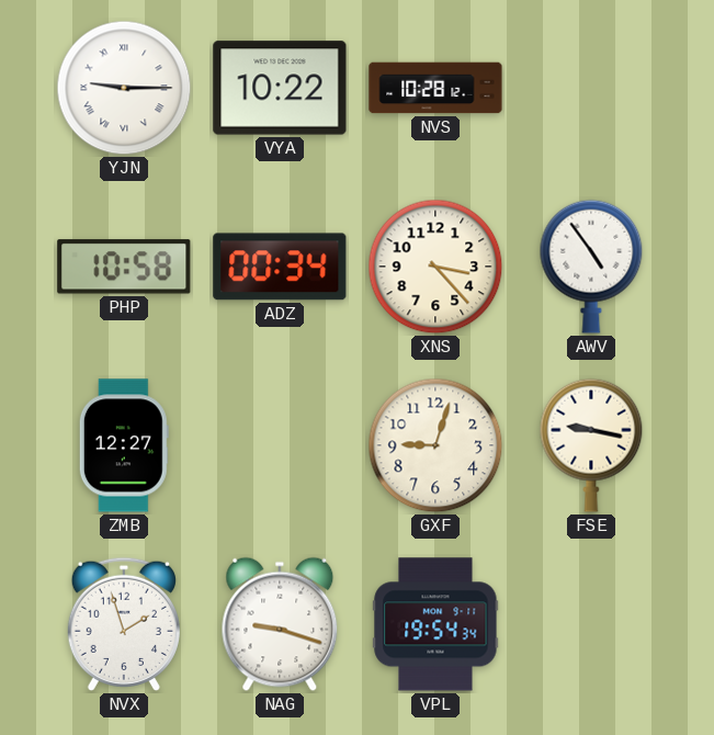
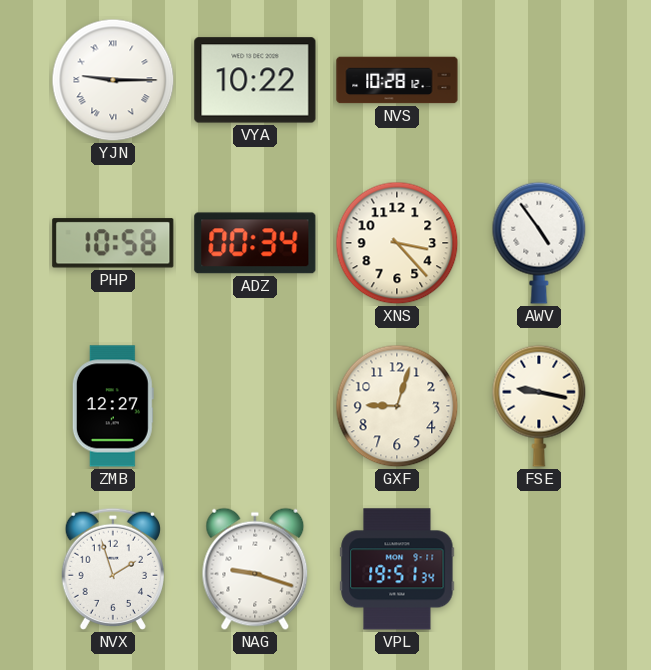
VPL: 19:54 -> 19:51
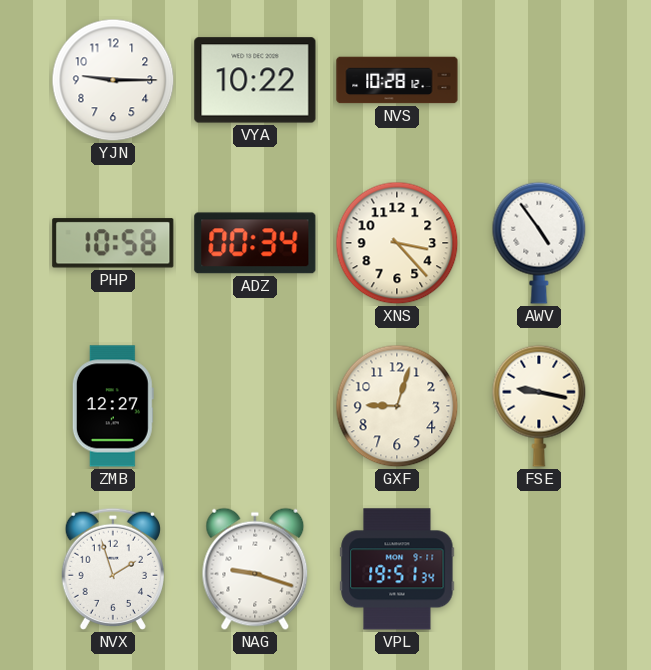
YJN numerals: Roman -> Arabic
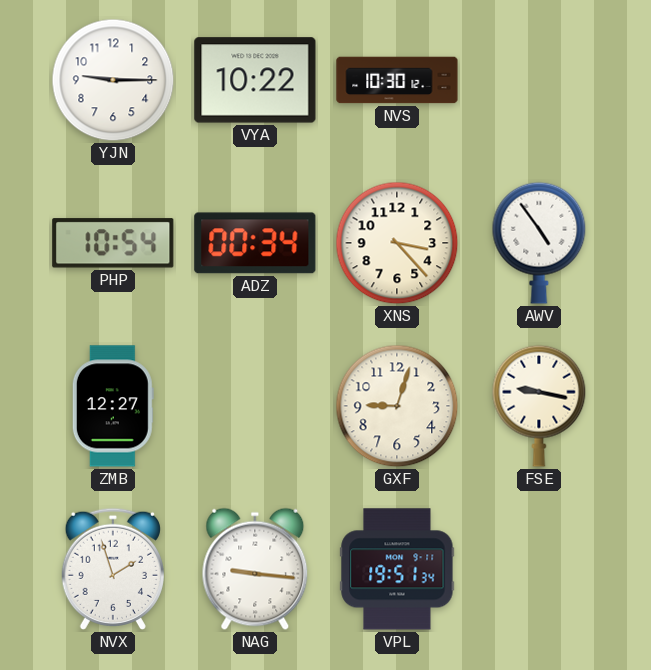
NVS: 10:28 -> 10:30
PHP: 10:58 -> 10:54
NAG: 9:18 -> 9:16
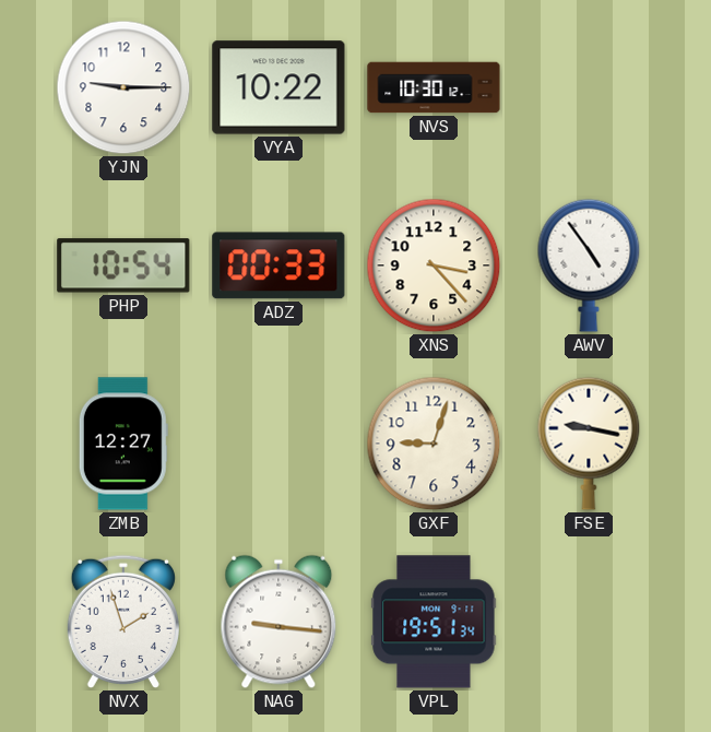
ADZ: 00:34 -> 00:33
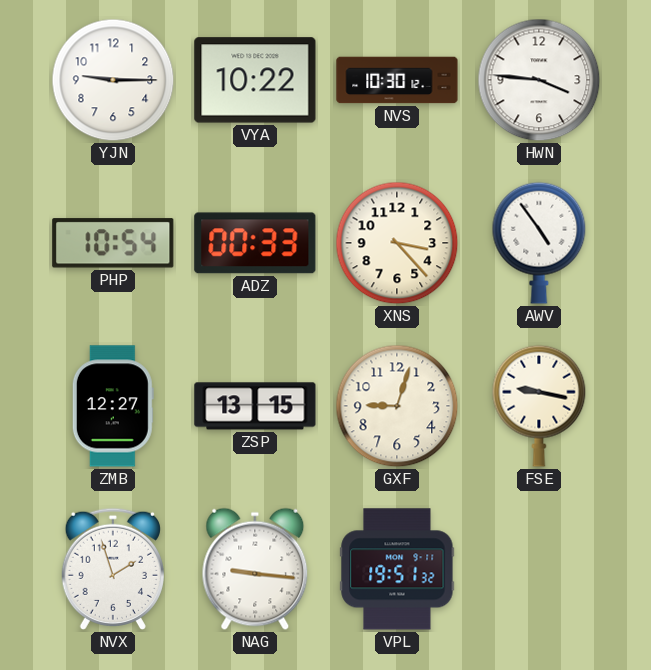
HWN: none -> 3:46
ZSP: none -> 13:15
VPL: 19:51:34 -> 19:51:32
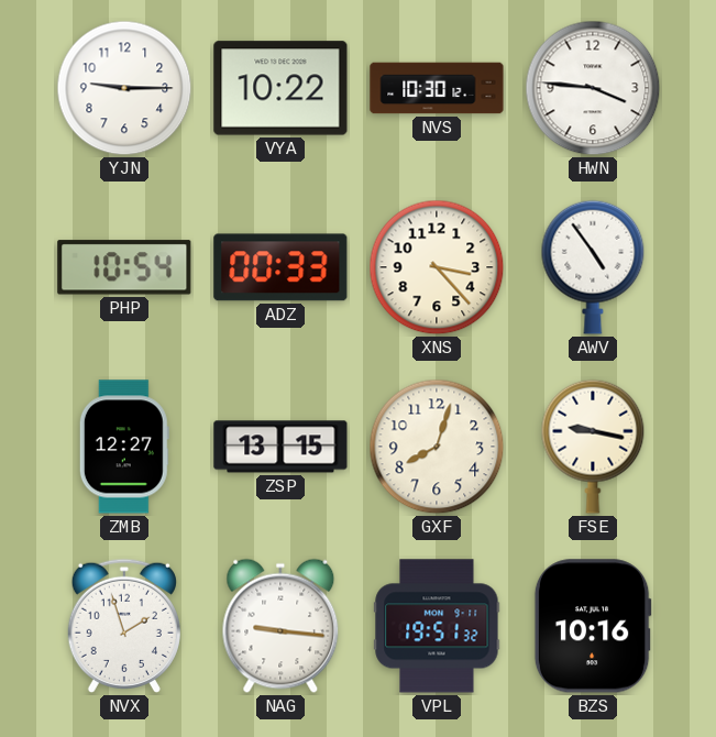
GXF: 9:03 -> 8:03
BZS: none -> 10:16
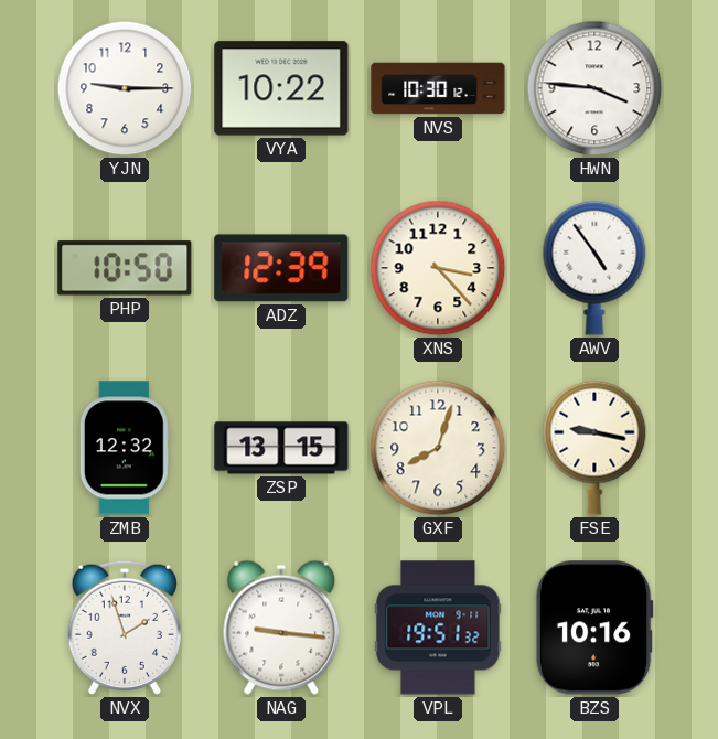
PHP: 10:54 -> 10:50
ADZ: 00:33 -> 12:39
ZMB: 12:27 -> 12:32
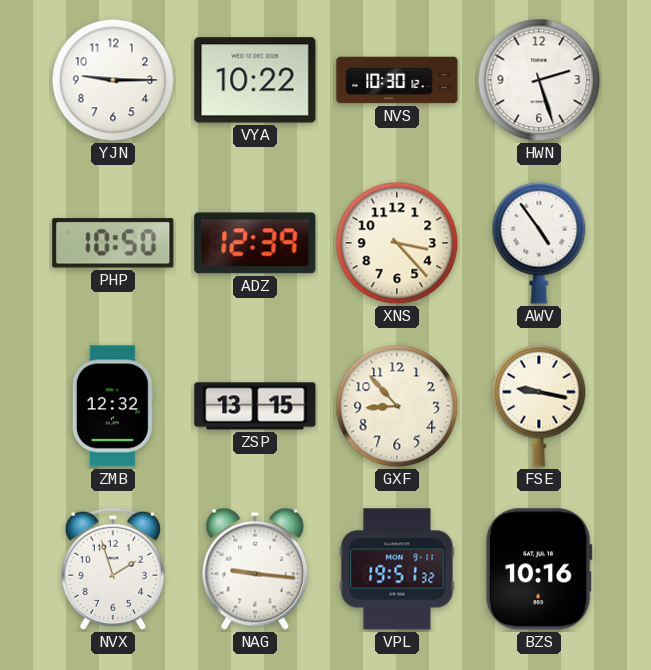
HWN: 3:46 -> 2:27
GXF: 8:03 -> 8:53
